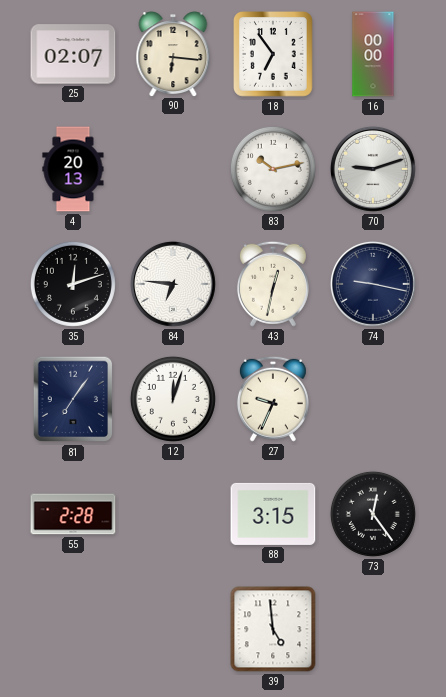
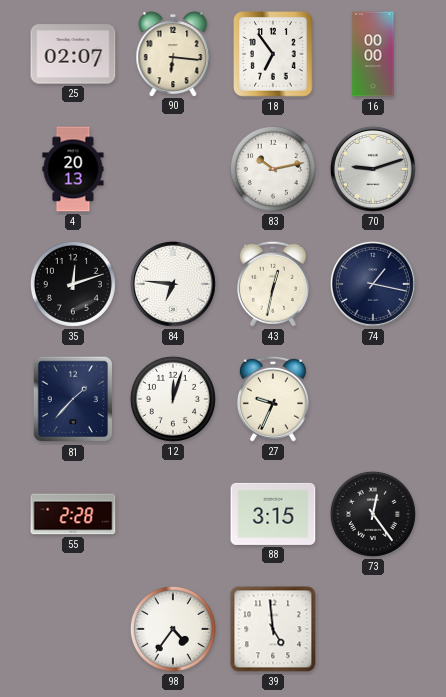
74: 9:17 -> 1:17
81: 7:06 -> 1:37
98: none -> 4:36
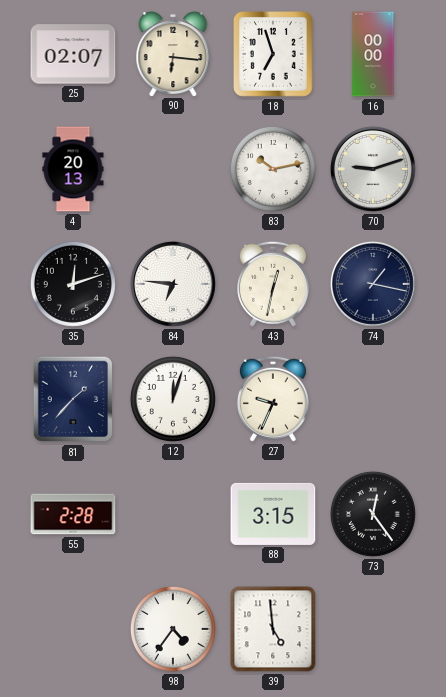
18: 6:54 -> 6:57
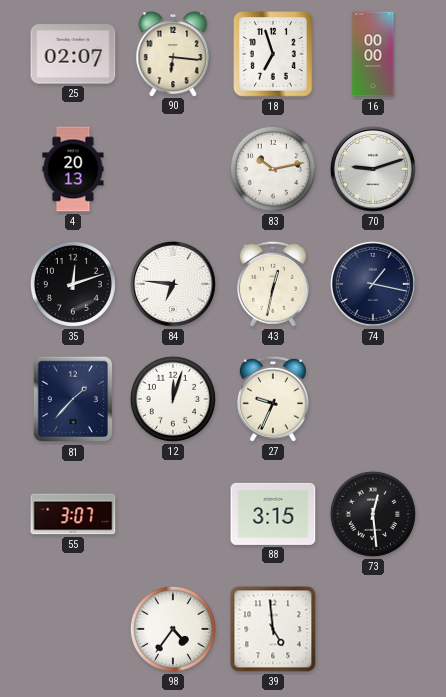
55: 2:28 -> 3:07
73: 12:24 -> 12:29
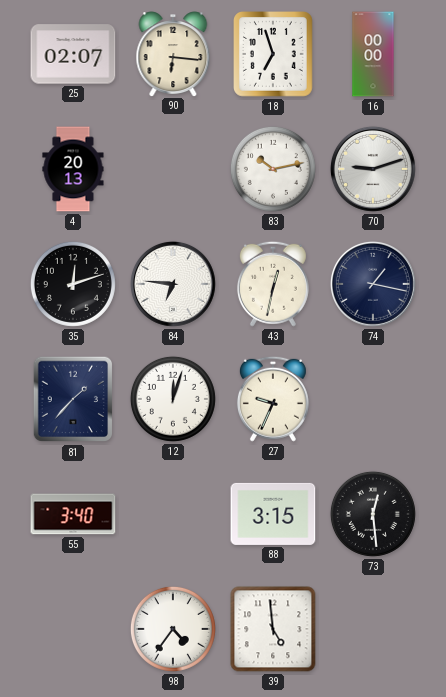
55: 3:07 -> 3:40
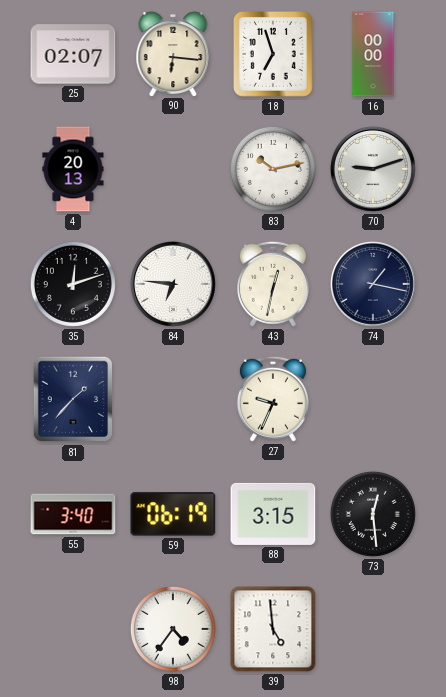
12: 12:03 -> none
59: none -> 06:19
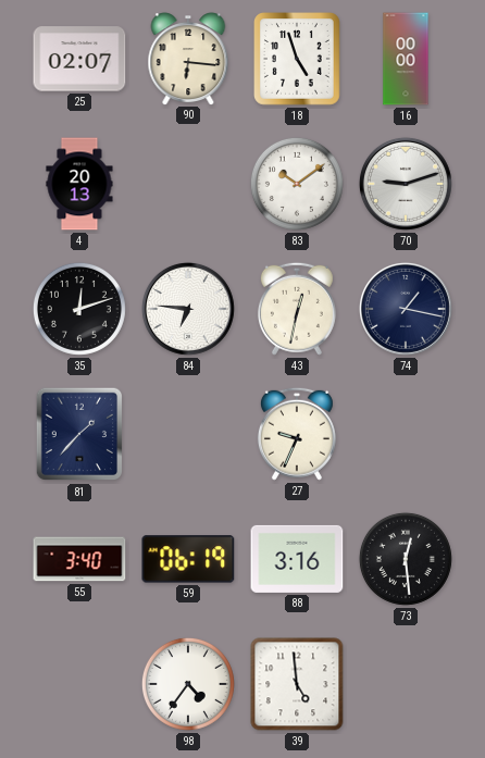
18: 6:57 -> 4:57
83: 10:13 -> 10:09
88: 3:15 -> 3:16
